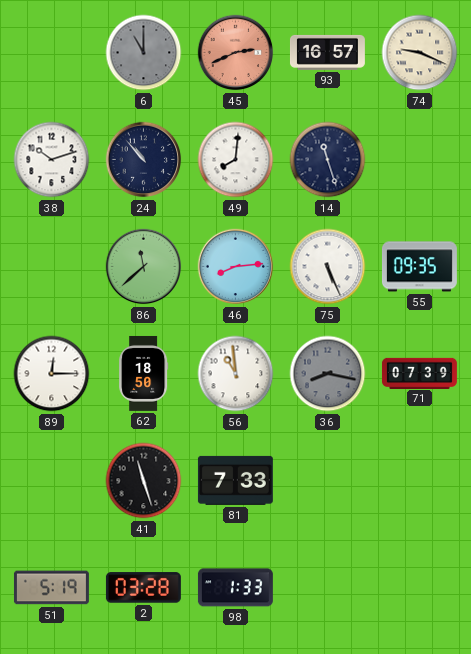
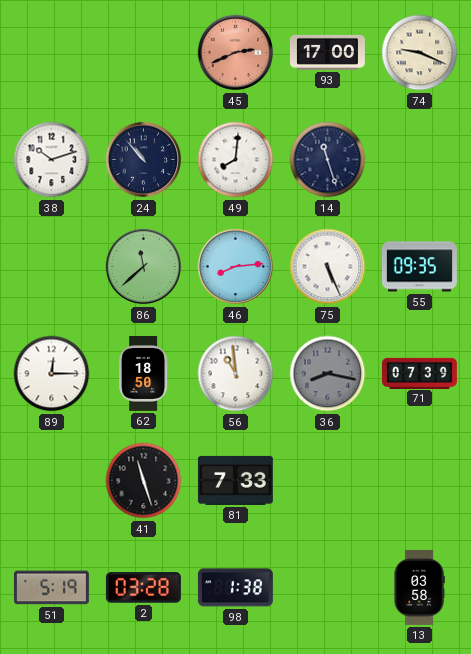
6: 11:00 -> none
93: 16:57 -> 17:00
98: 1:33 -> 1:38
13: none -> 03:58
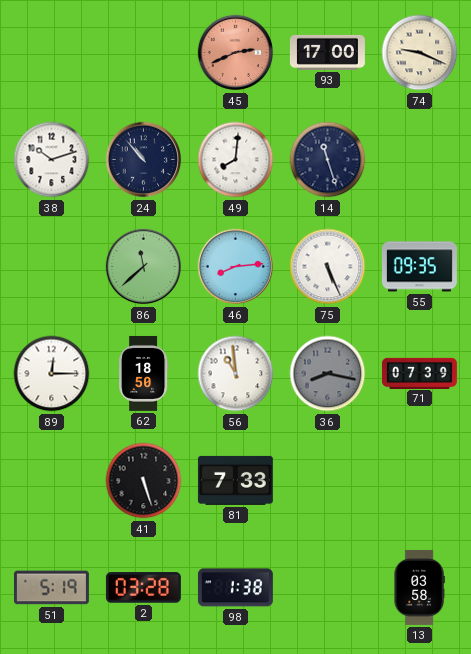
41: 11:27 -> 5:27
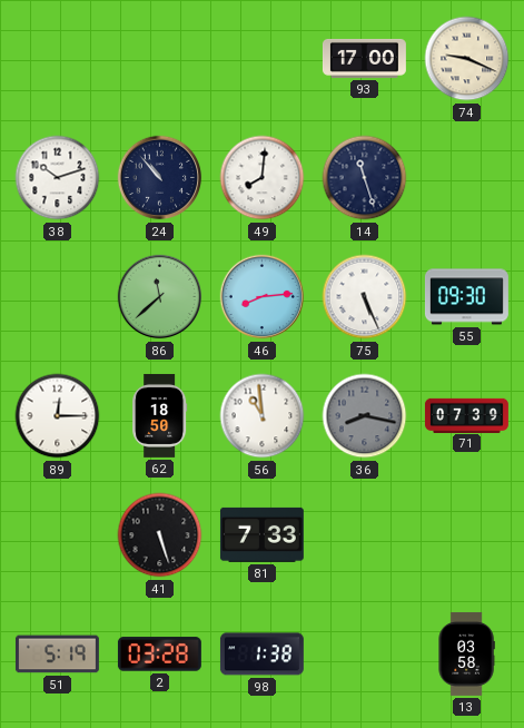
45: 2:41 -> none
55: 09:35 -> 09:30
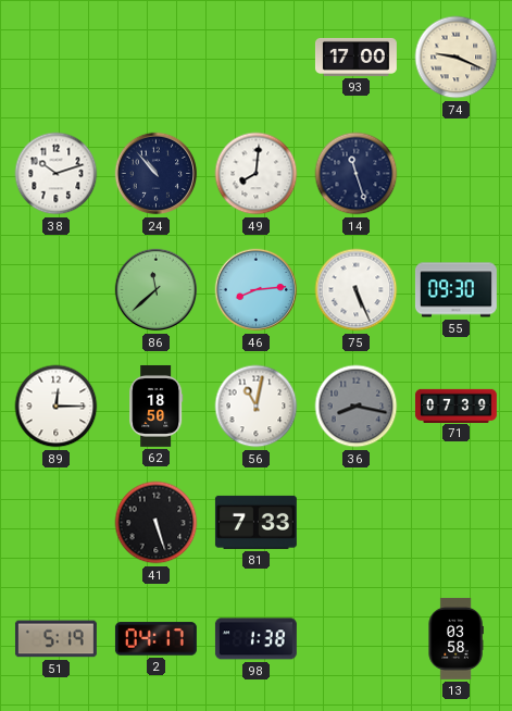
56: 10:59 -> 11:02
2: 03:28 -> 04:17
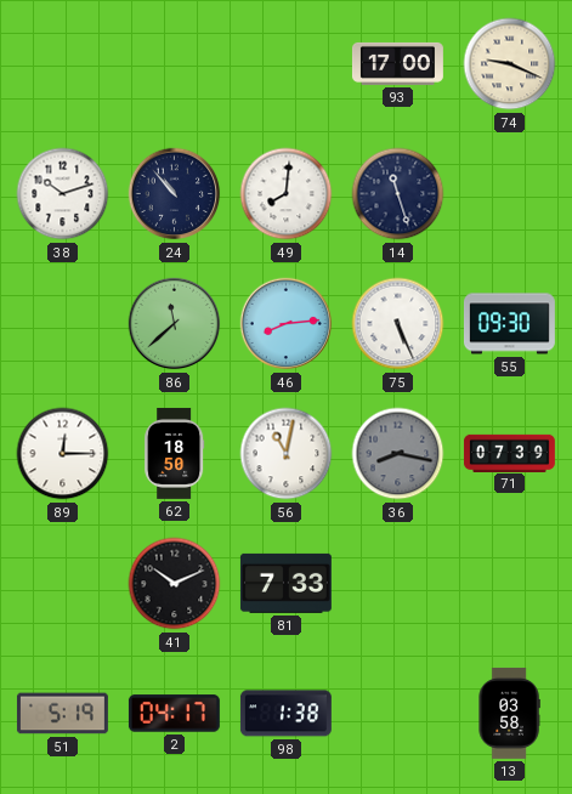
41: 5:27 -> 10:11
